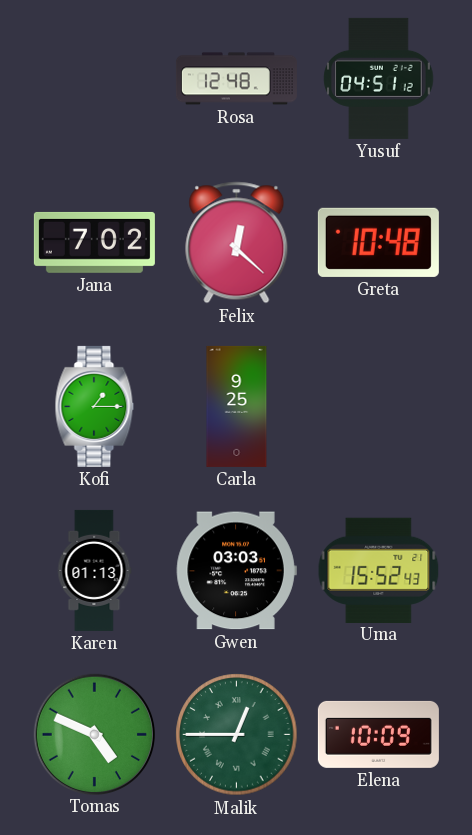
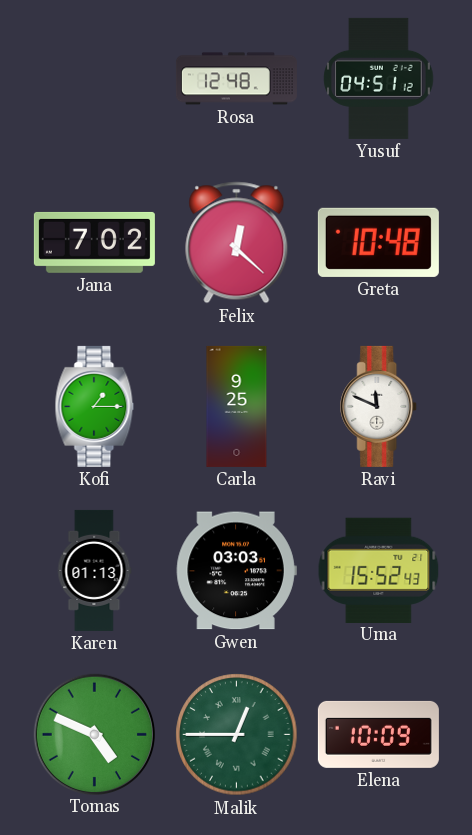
Ravi: none -> 11:49
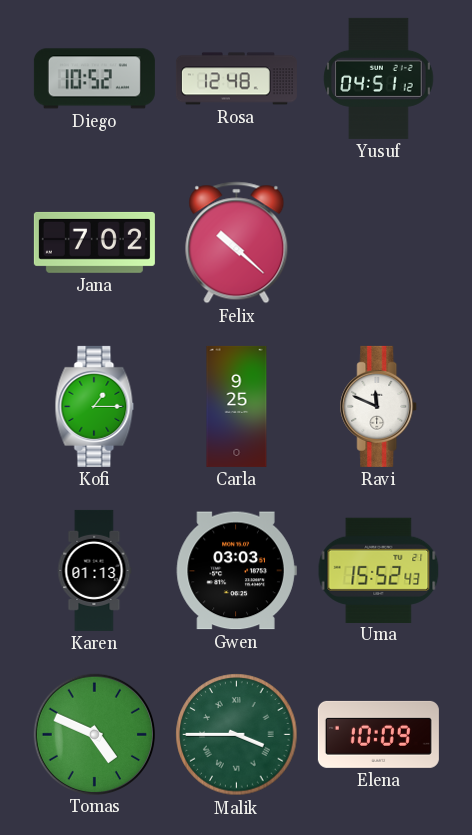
Diego: none -> 10:52
Felix: 12:22 -> 10:22
Greta: 10:48 -> none
Malik: 12:45 -> 3:45
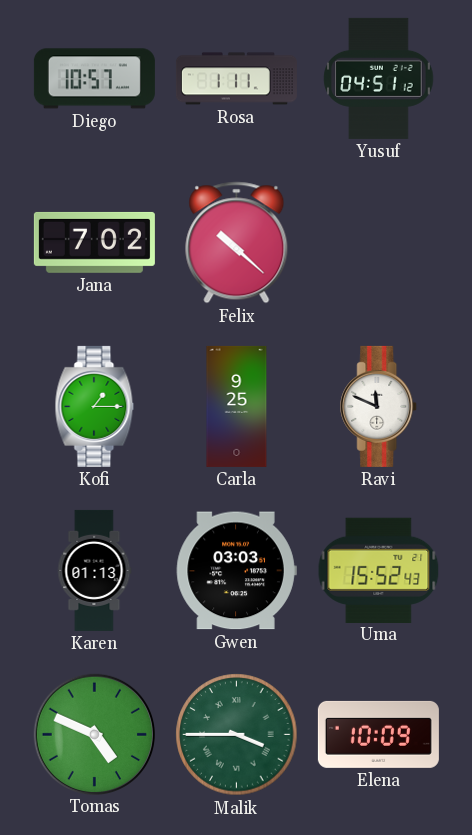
Diego: 10:52 -> 10:57
Rosa: 12:48 -> 1:11
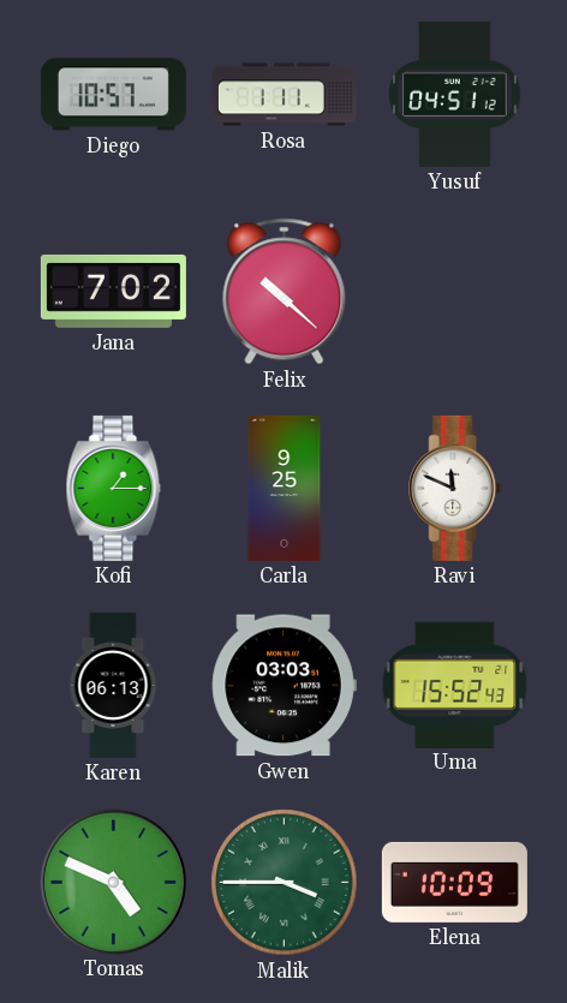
Karen: 01:13 -> 06:13
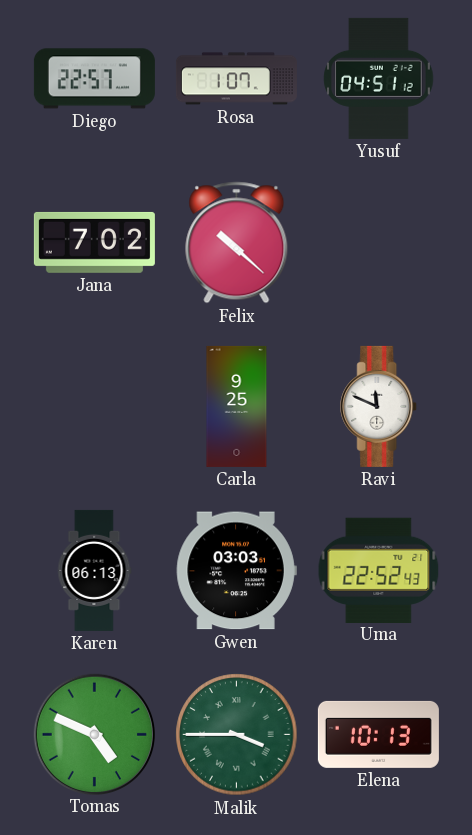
Diego: 10:57 -> 22:57
Rosa: 1:11 -> 1:07
Kofi: 1:15 -> none
Uma: 15:52 -> 22:52
Elena: 10:09 -> 10:13
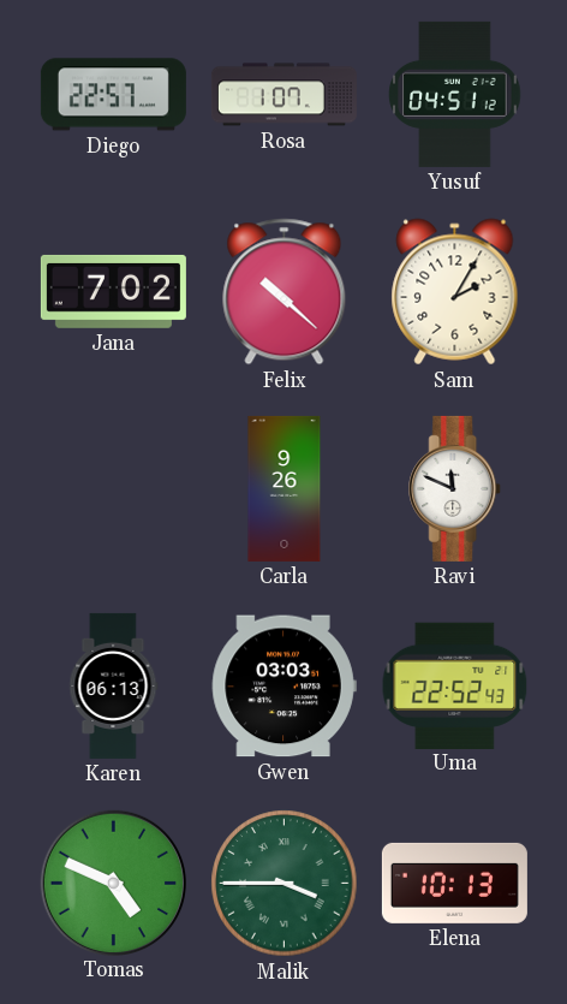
Sam: none -> 2:05
Carla: 9:25 -> 9:26
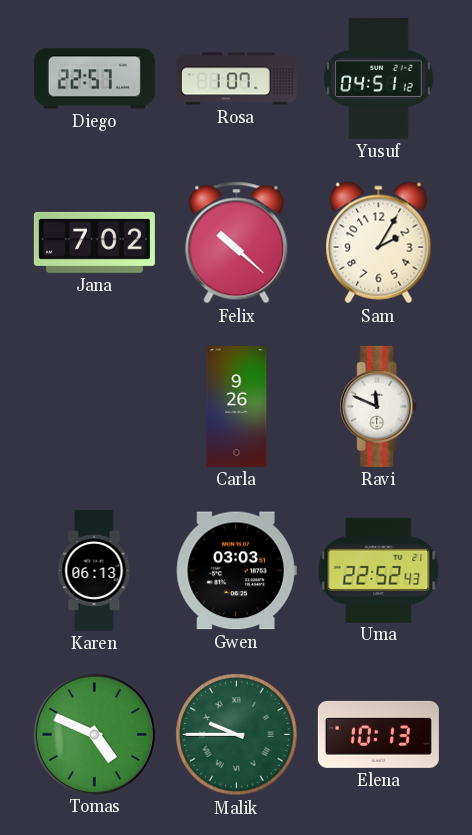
Malik: 3:45 -> 9:45
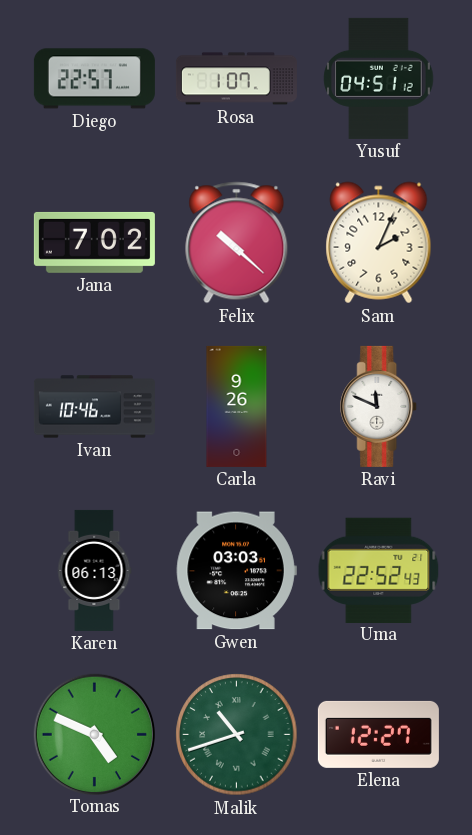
Sam: 2:05 -> 2:04
Ivan: none -> 10:46
Malik: 9:45 -> 10:42
Elena: 10:13 -> 12:27
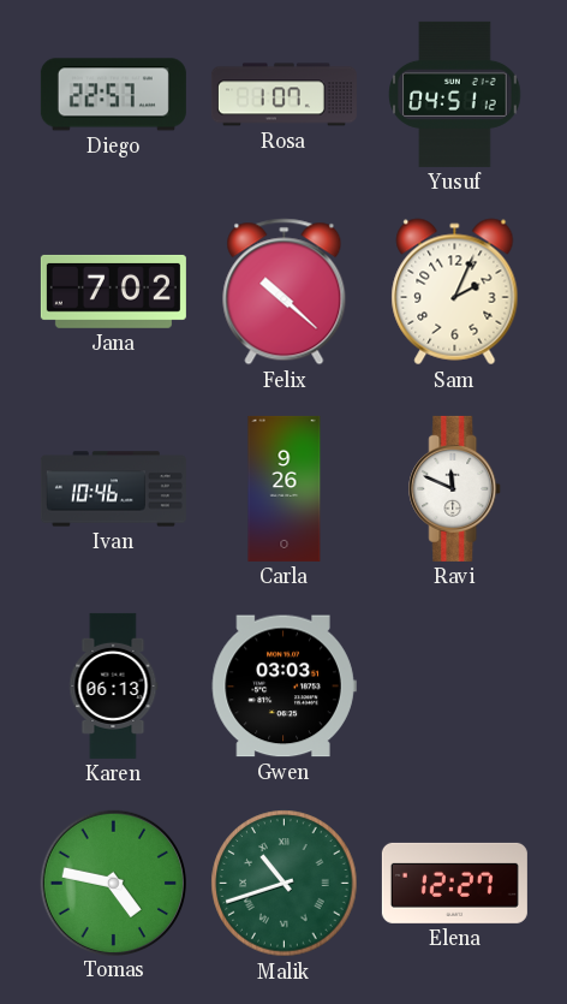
Uma: 22:52 -> none
Tomas: 4:49 -> 4:47
